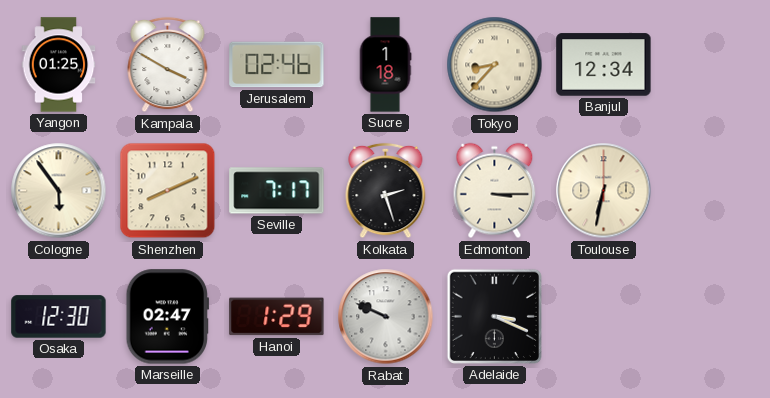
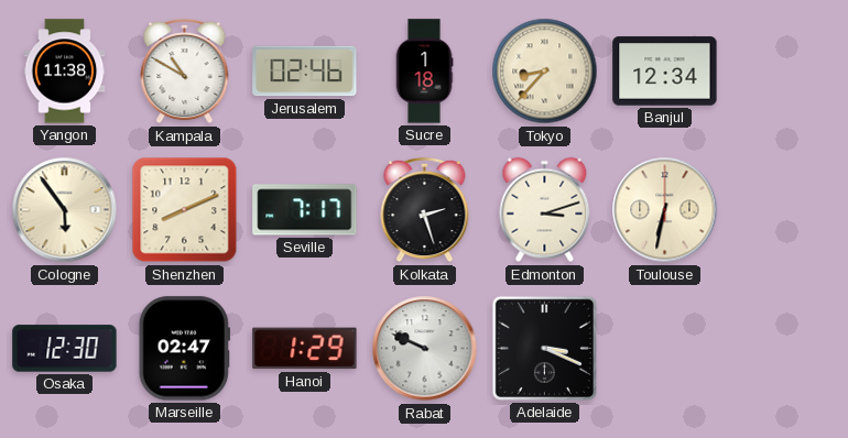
Yangon: 01:25 -> 11:38
Kampala: 3:50 -> 10:50
Edmonton: 3:15 -> 3:12
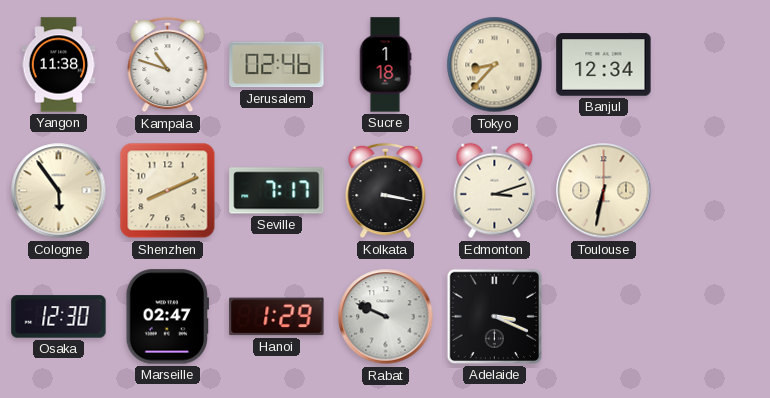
Kampala: 10:50 -> 10:48
Kolkata: 2:27 -> 3:17
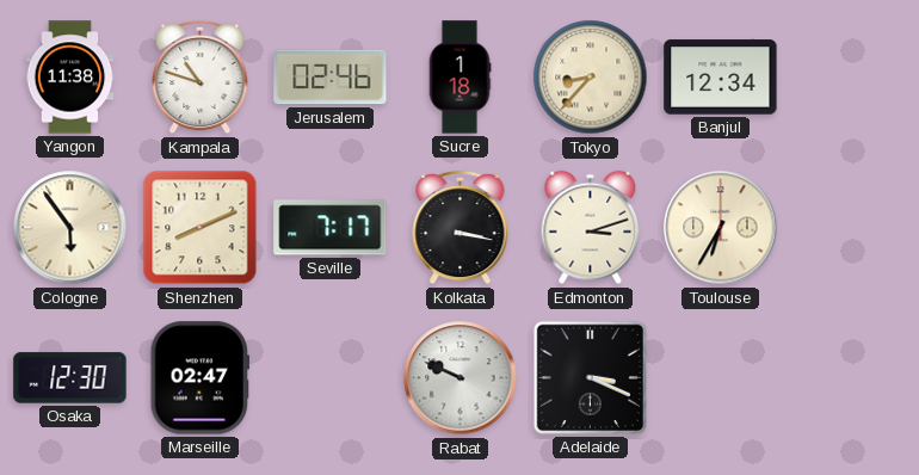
Toulouse: 6:32 -> 6:35
Hanoi: 1:29 -> none
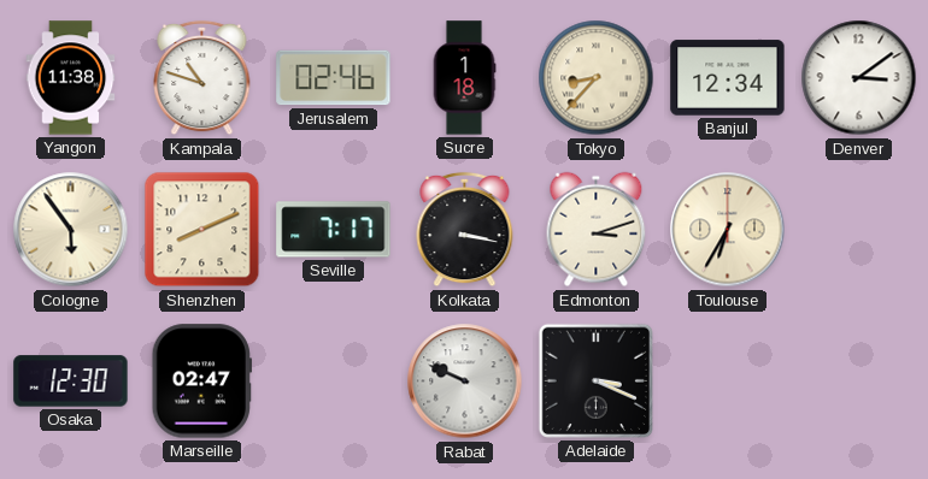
Denver: none -> 3:09
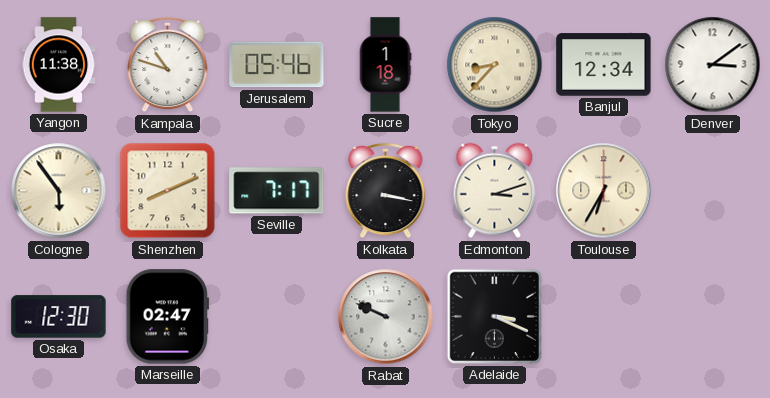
Jerusalem: 02:46 -> 05:46
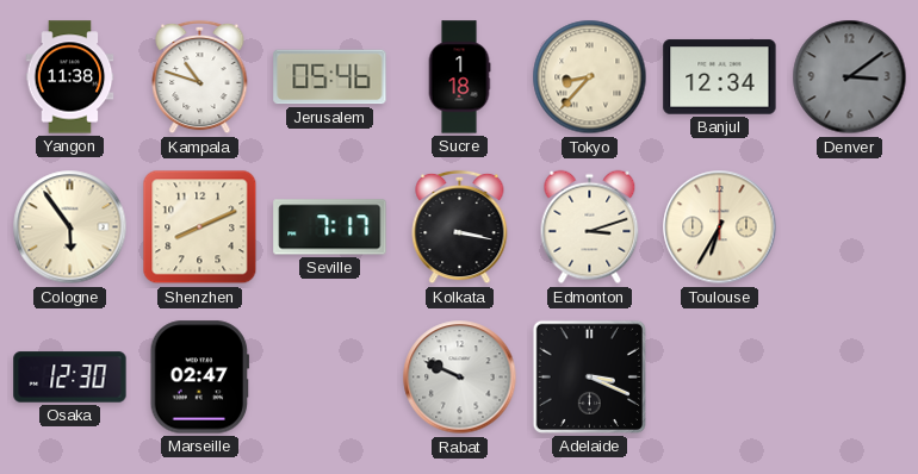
Denver dial: white -> grey
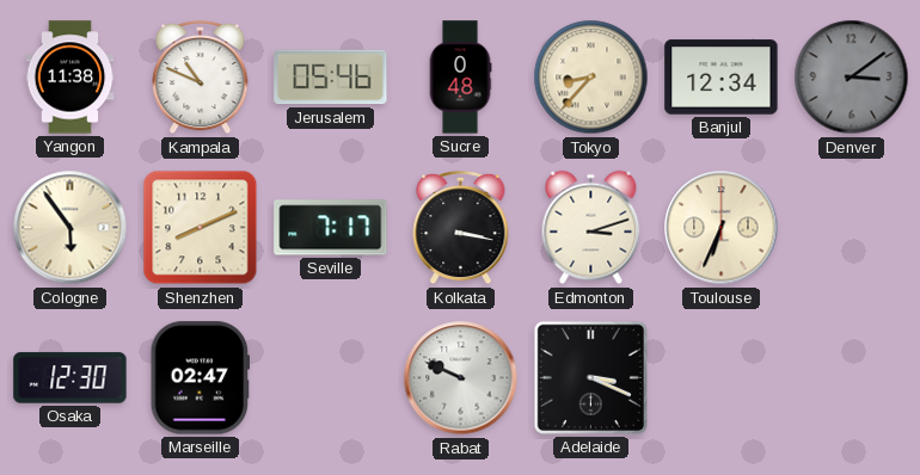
Kampala: 10:48 -> 10:49
Sucre: 1:18 -> 0:48
Toulouse: 6:35 -> 6:34
